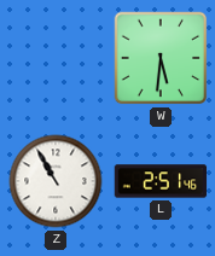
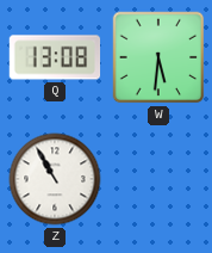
Q: none -> 13:08
L: 2:51 -> none
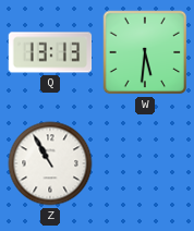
Q: 13:08 -> 13:13
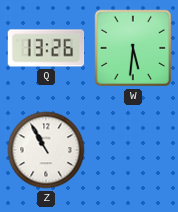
Q: 13:13 -> 13:26
